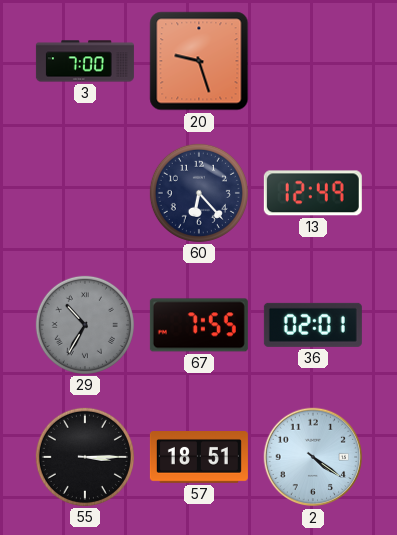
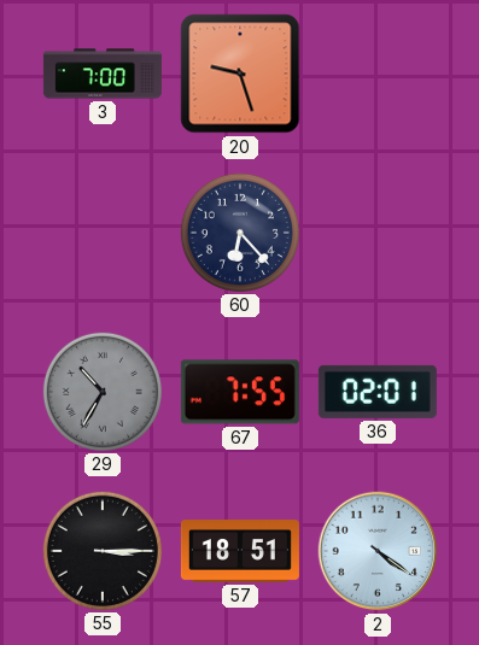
13: 12:49 -> none
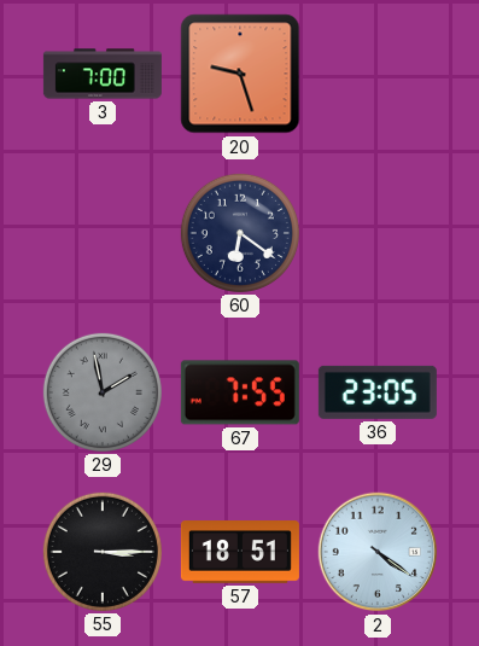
60: 6:23 -> 6:21
29: 10:35 -> 1:58
36: 02:01 -> 23:05
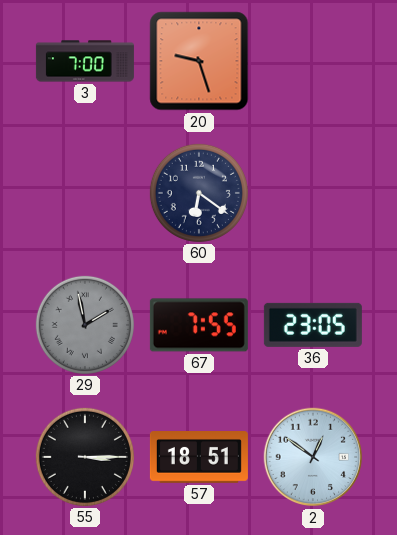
2: 4:21 -> 12:51
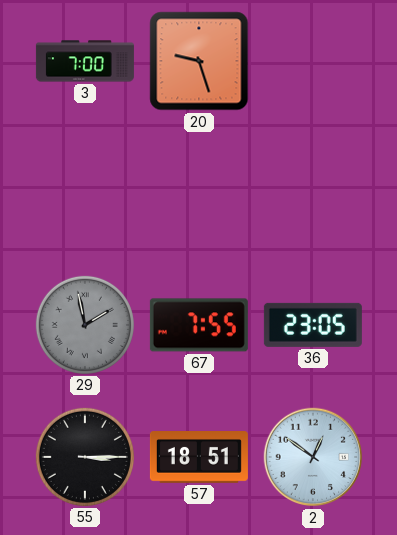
60: 6:21 -> none
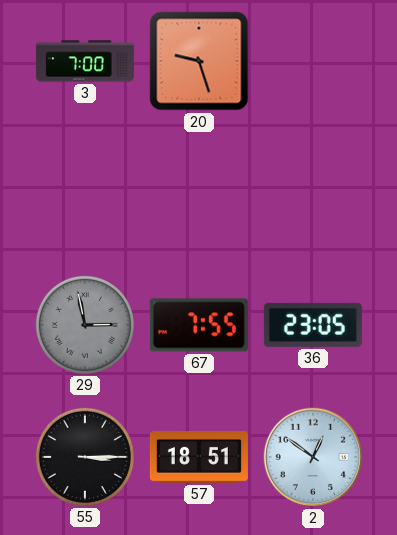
29: 1:58 -> 2:58
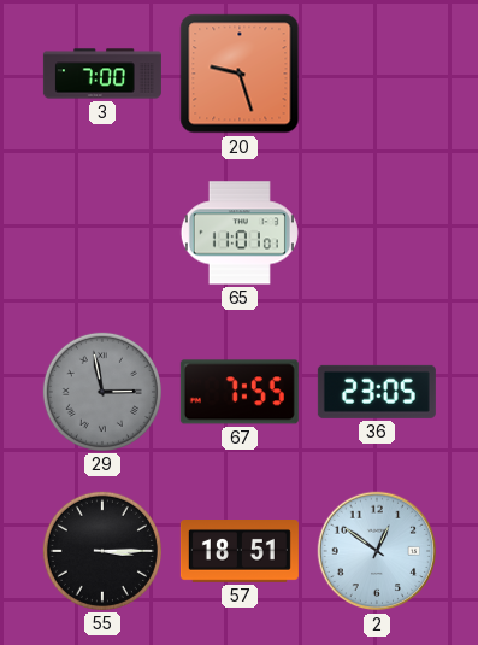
65: none -> 11:01
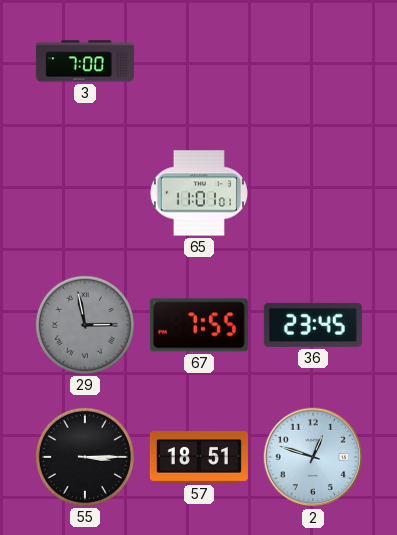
20: 9:27 -> none
36: 23:05 -> 23:45
2: 12:51 -> 12:48
